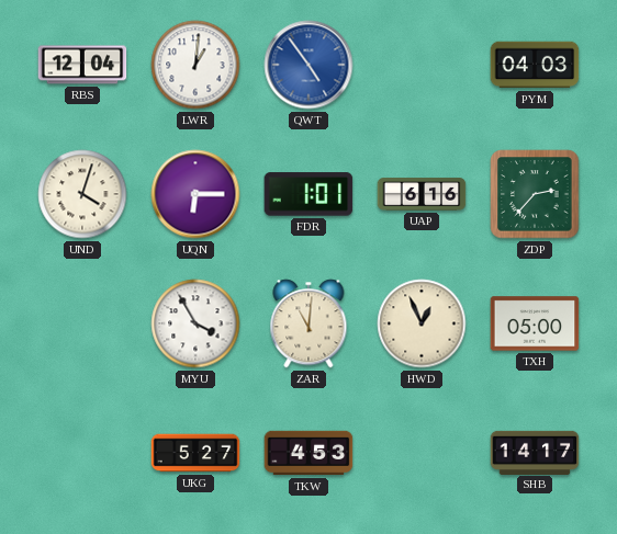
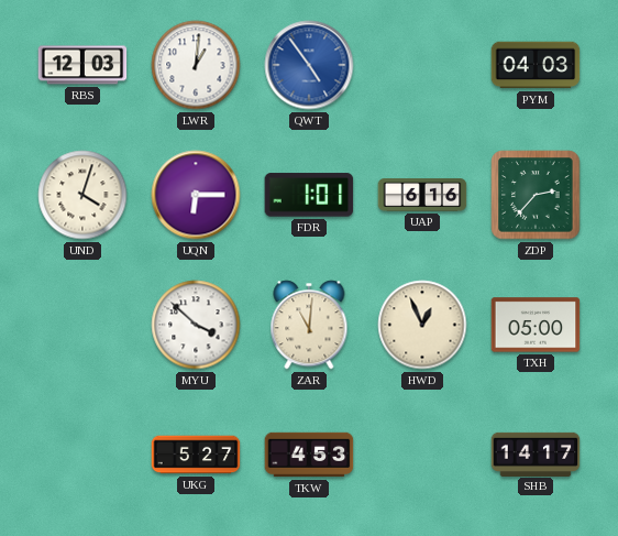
RBS: 12:04 -> 12:03
MYU: 3:55 -> 3:52
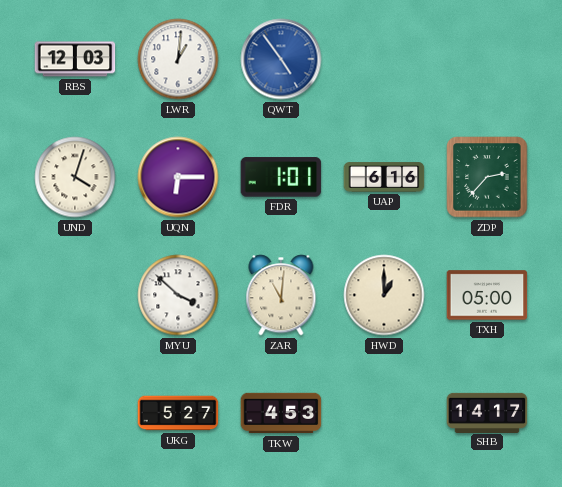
PYM: 04:03 -> none
HWD: 12:56 -> 1:00
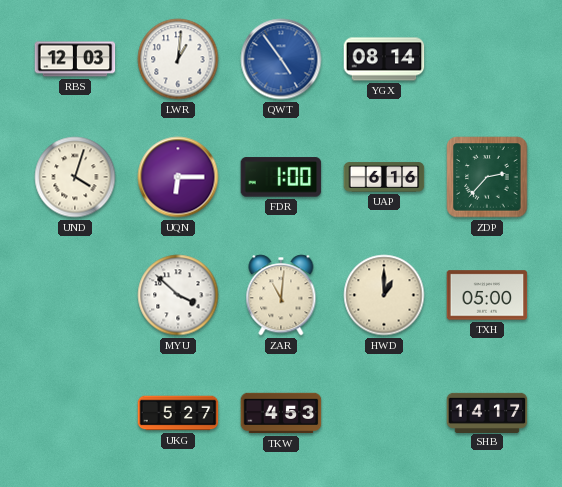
YGX: none -> 08:14
FDR: 1:01 -> 1:00
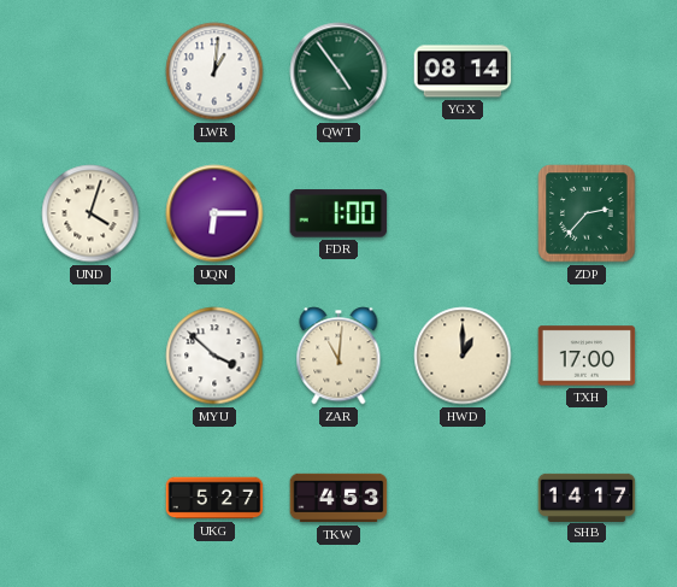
RBS: 12:03 -> none
QWT dial: blue -> green
UAP: 6:16 -> none
TXH: 05:00 -> 17:00
